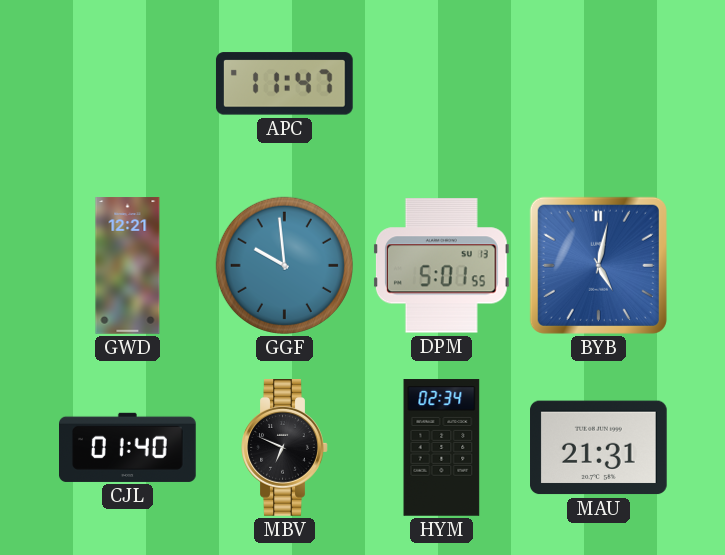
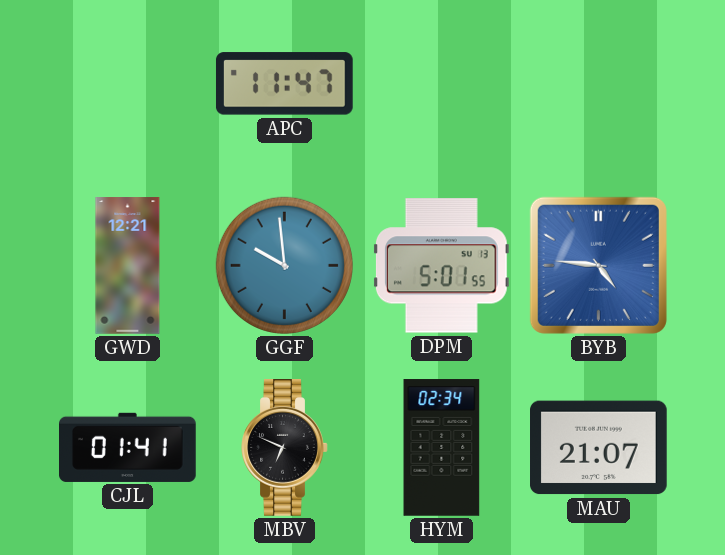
BYB: 5:02 -> 4:46
CJL: 01:40 -> 01:41
MAU: 21:31 -> 21:07
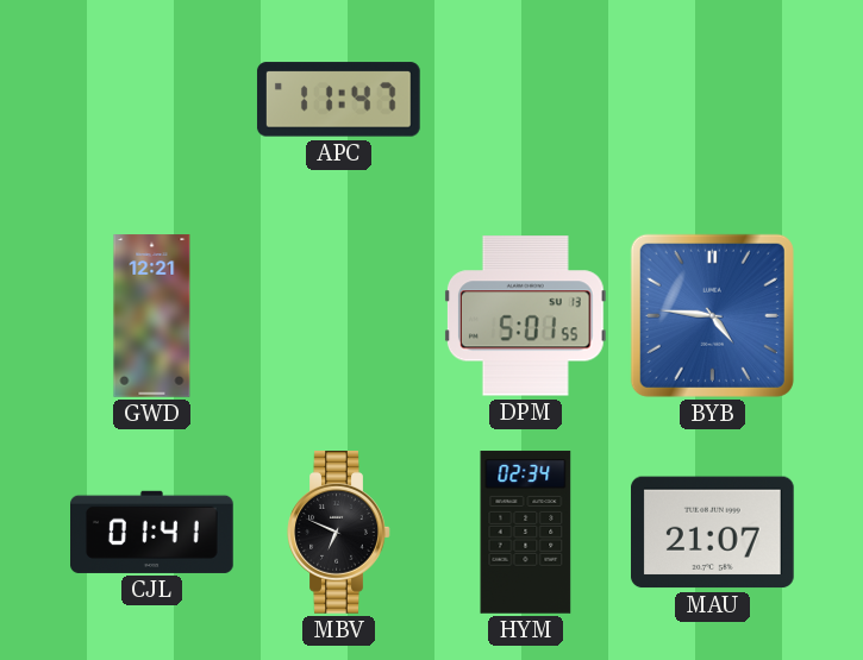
GGF: 9:59 -> none
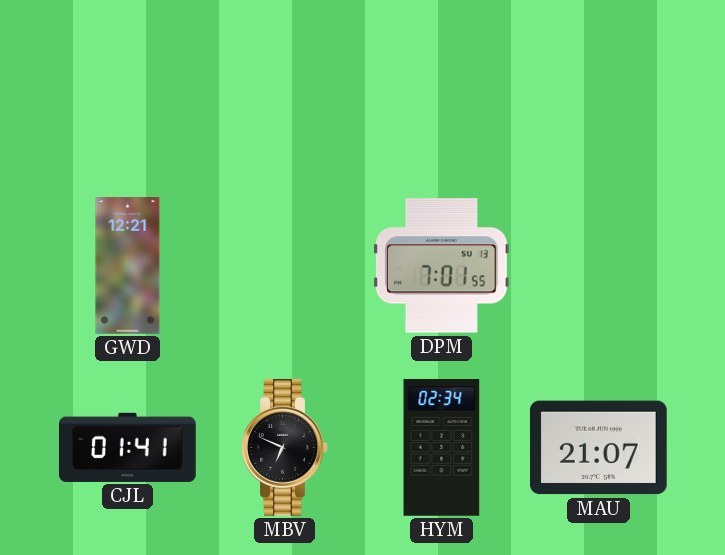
APC: 11:47 -> none
DPM: 5:01 -> 7:01
BYB: 4:46 -> none
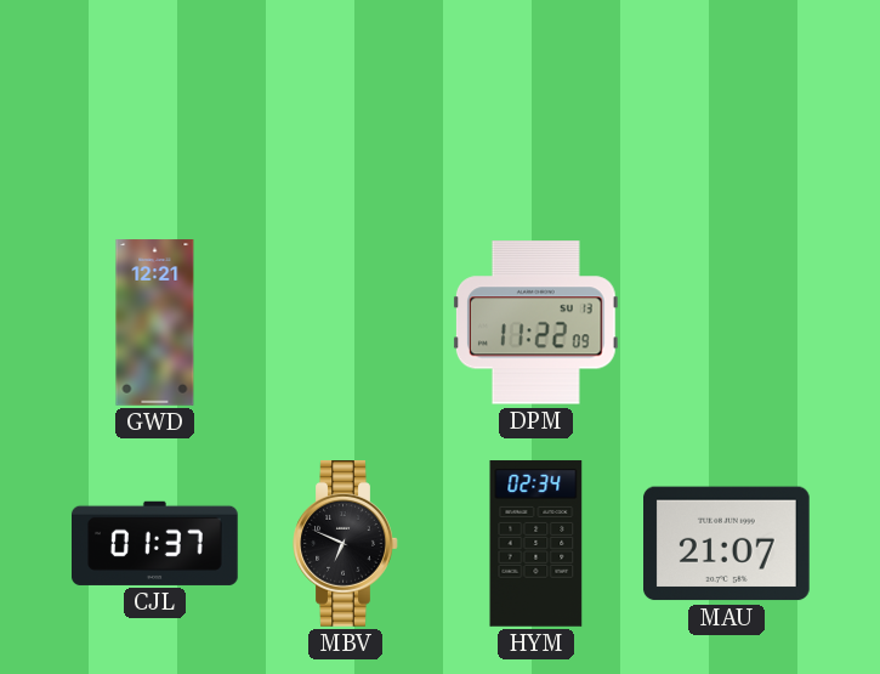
DPM: 7:01 -> 11:22
CJL: 01:41 -> 01:37
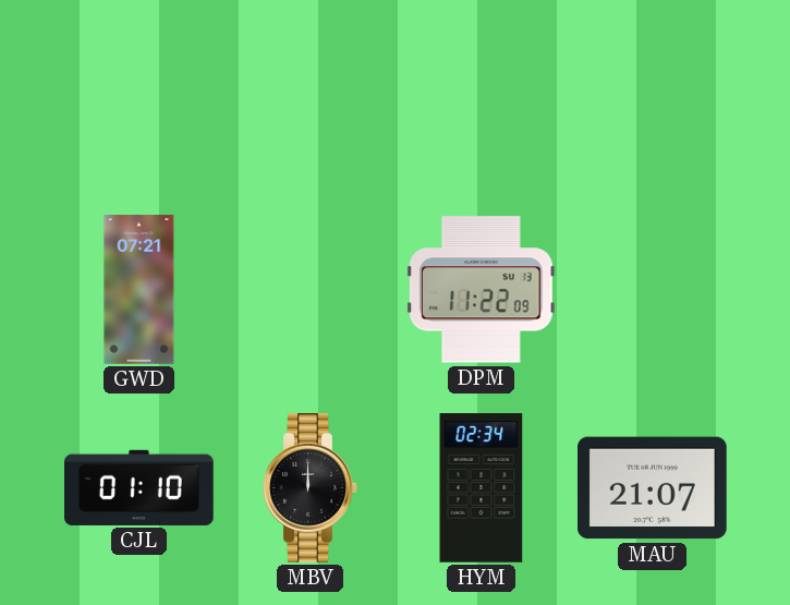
GWD: 12:21 -> 07:21
CJL: 01:37 -> 01:10
MBV: 6:49 -> 12:00
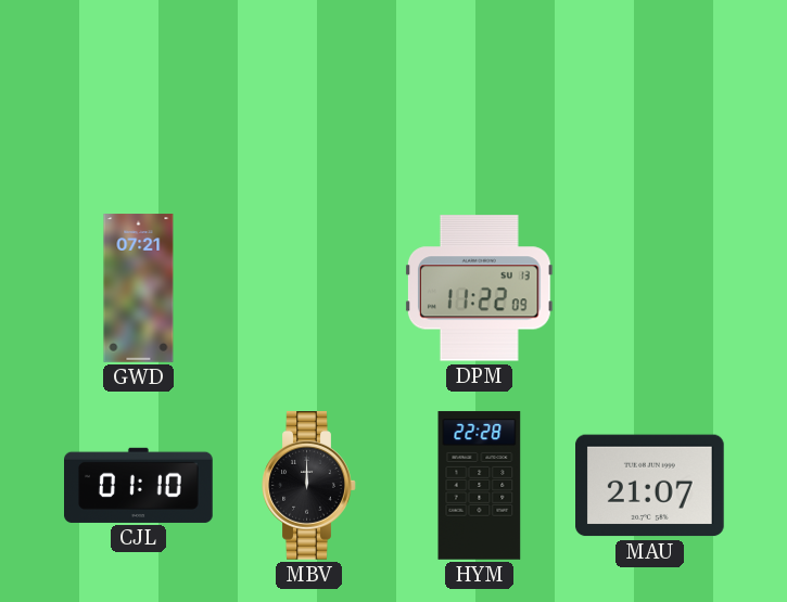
HYM: 02:34 -> 22:28
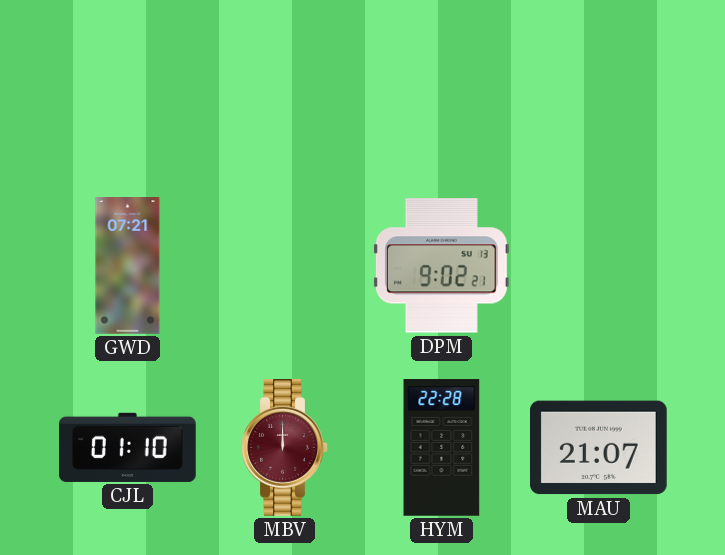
DPM: 11:22 -> 9:02
MBV dial: black -> burgundy
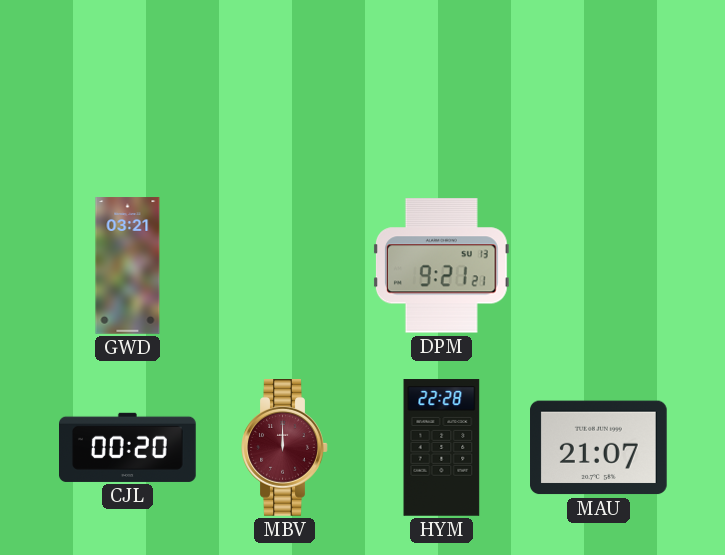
GWD: 07:21 -> 03:21
DPM: 9:02 -> 9:21
CJL: 01:10 -> 00:20
